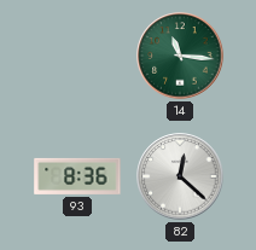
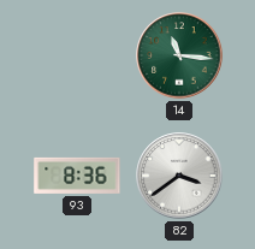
82: 12:22 -> 3:39
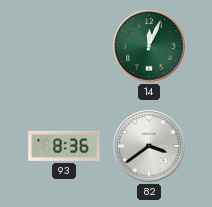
14: 11:16 -> 12:04
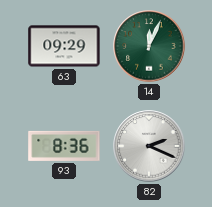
63: none -> 09:29
82: 3:39 -> 2:19
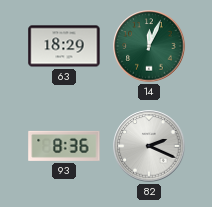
63: 09:29 -> 18:29
